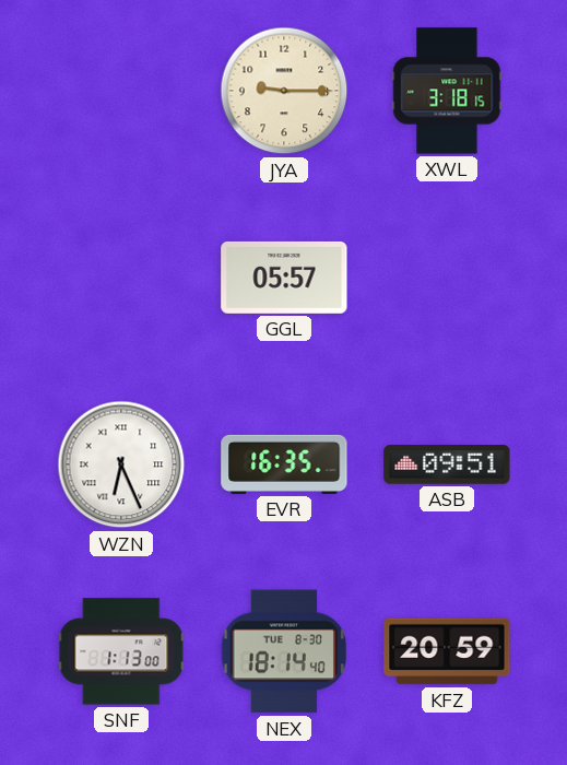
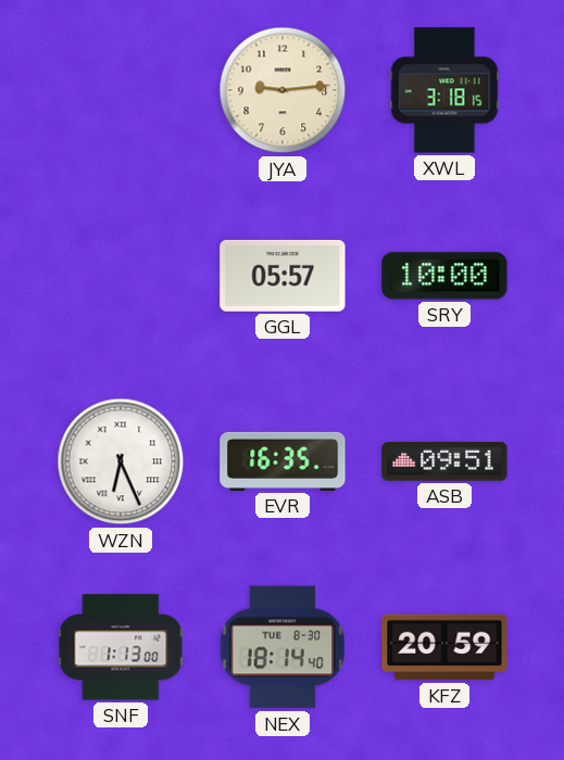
JYA: 9:15 -> 9:14
SRY: none -> 10:00
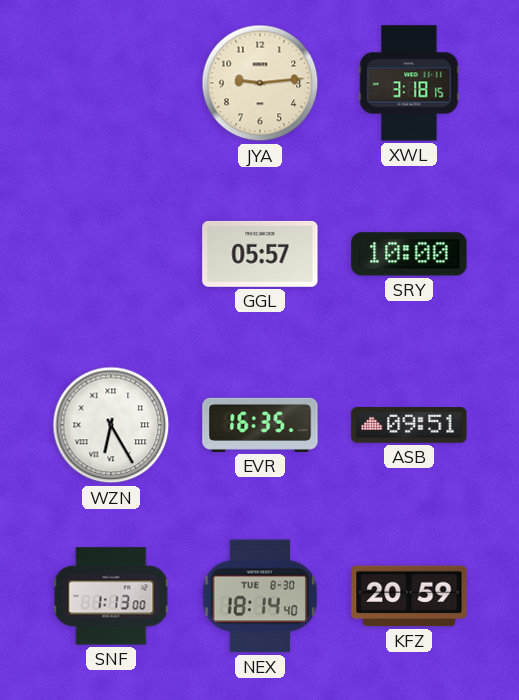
WZN: 6:26 -> 6:25
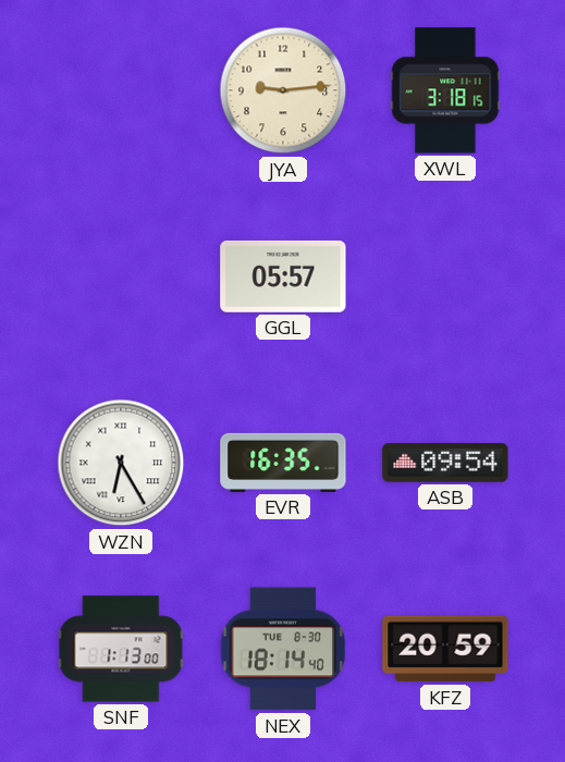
SRY: 10:00 -> none
ASB: 09:51 -> 09:54
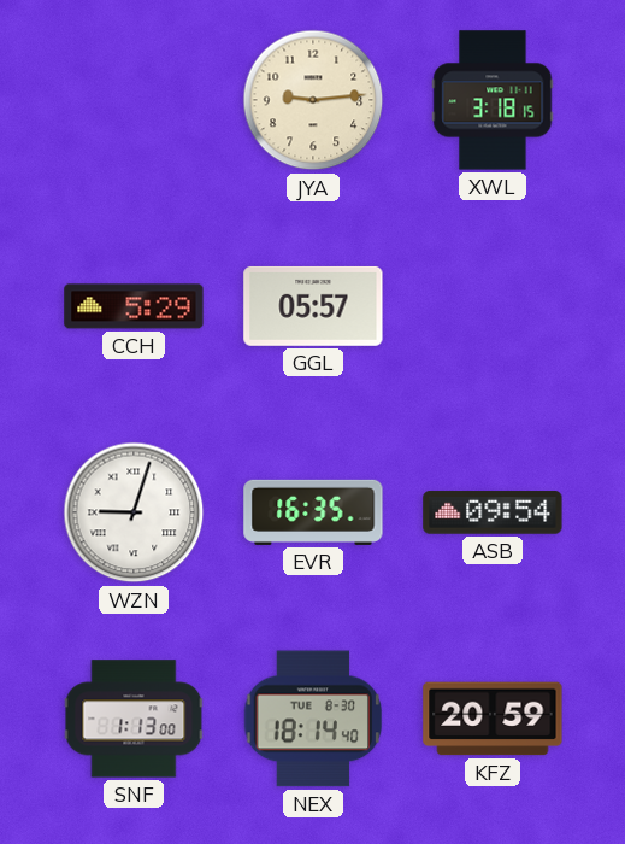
CCH: none -> 5:29
WZN: 6:25 -> 9:03
